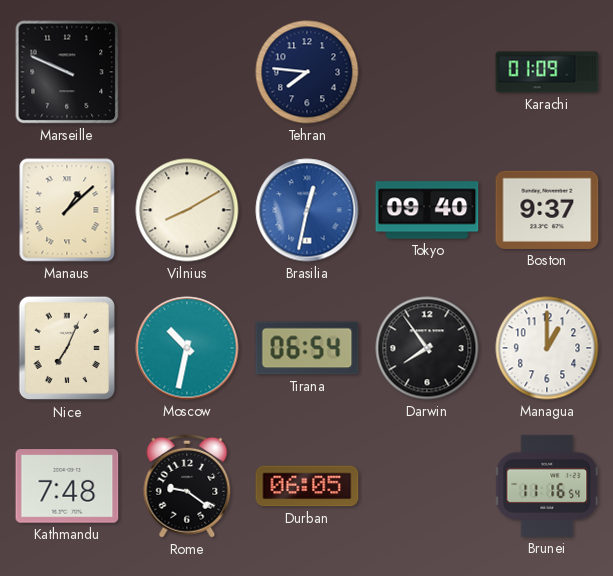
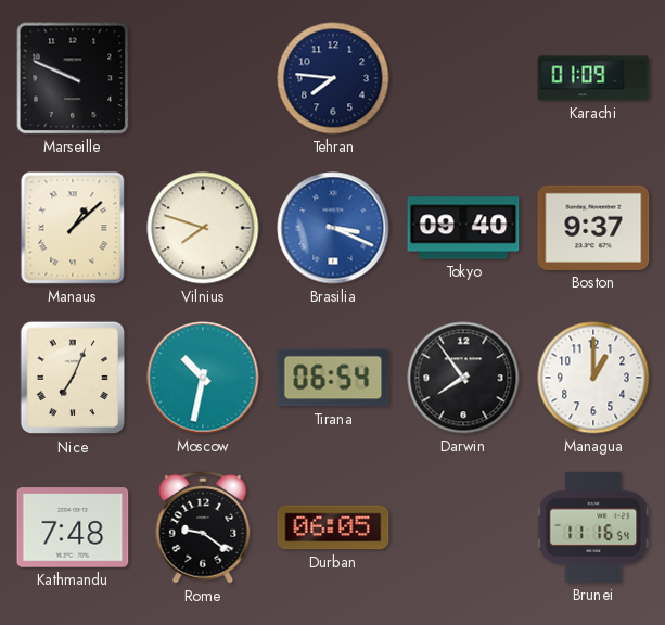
Vilnius: 8:10 -> 7:48
Brasilia: 12:32 -> 3:19
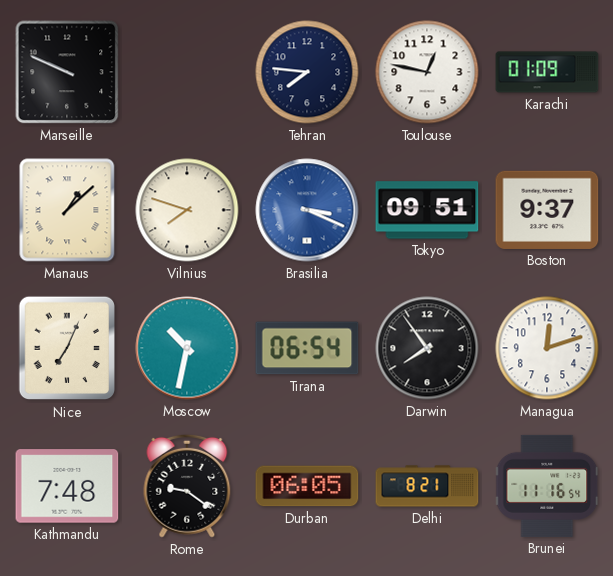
Toulouse: none -> 12:47
Tokyo: 09:40 -> 09:51
Managua: 1:00 -> 12:12
Delhi: none -> 8:21
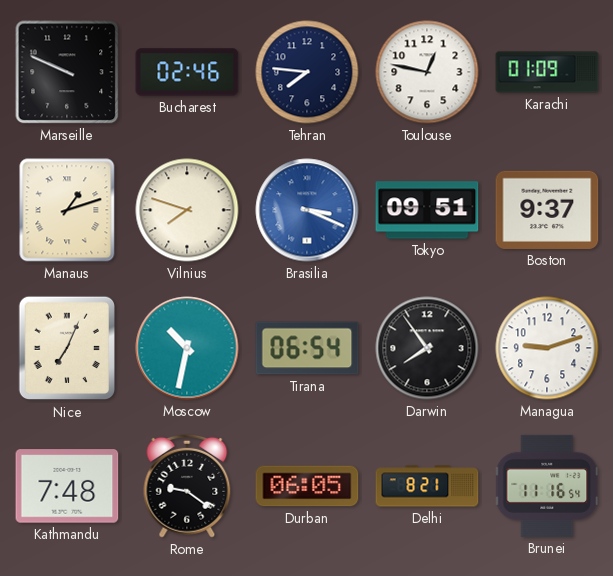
Bucharest: none -> 02:46
Manaus: 1:08 -> 1:12
Managua: 12:12 -> 9:12
